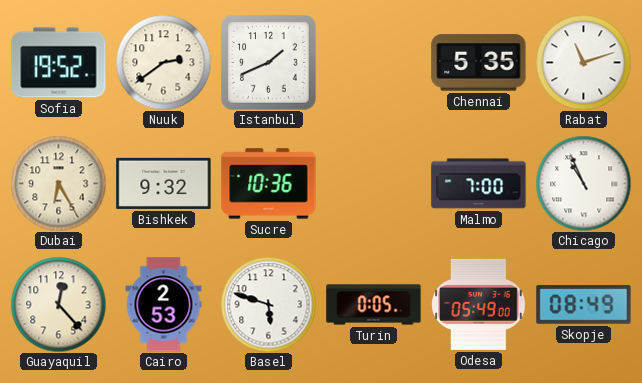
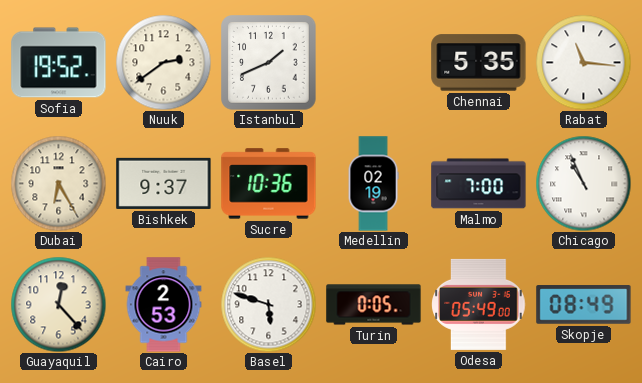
Rabat: 11:12 -> 11:16
Bishkek: 9:32 -> 9:37
Medellin: none -> 02:19
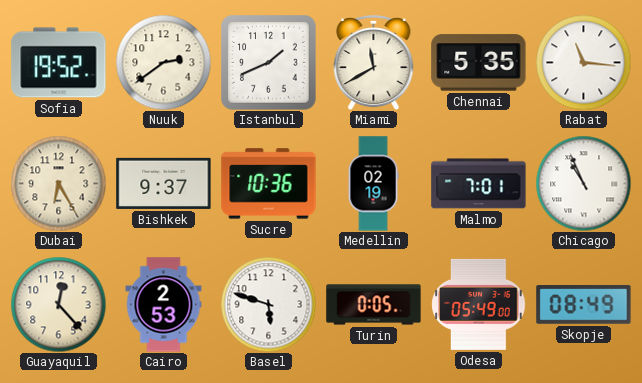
Miami: none -> 11:40
Malmo: 7:00 -> 7:01
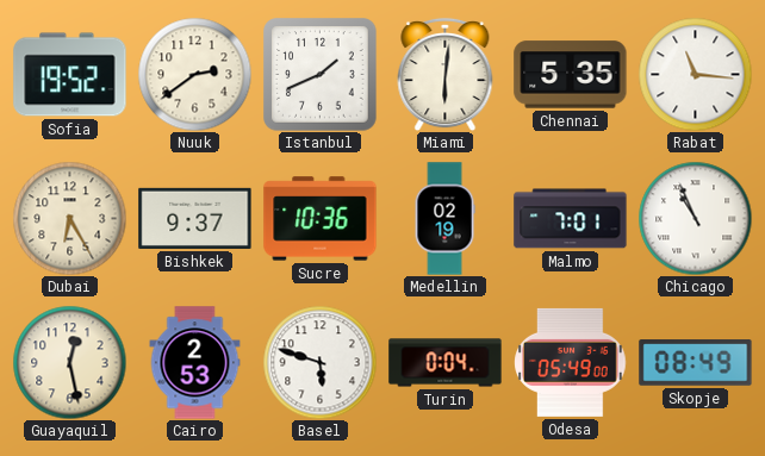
Miami: 11:40 -> 6:01
Guayaquil: 12:23 -> 12:28
Turin: 0:05 -> 0:04
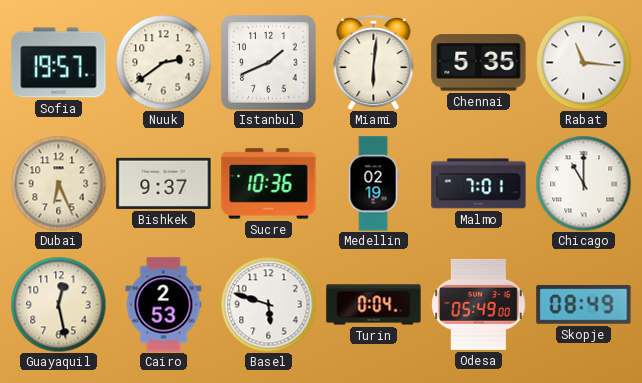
Sofia: 19:52 -> 19:57
Dubai: 6:25 -> 6:26
Chicago: 10:56 -> 11:00
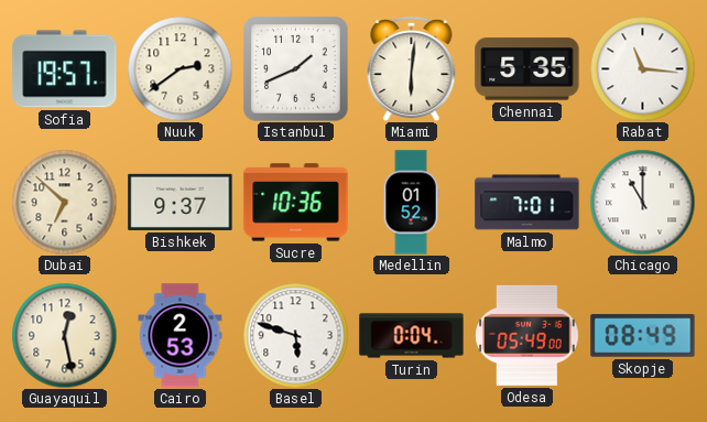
Dubai: 6:26 -> 6:52
Medellin: 02:19 -> 01:52
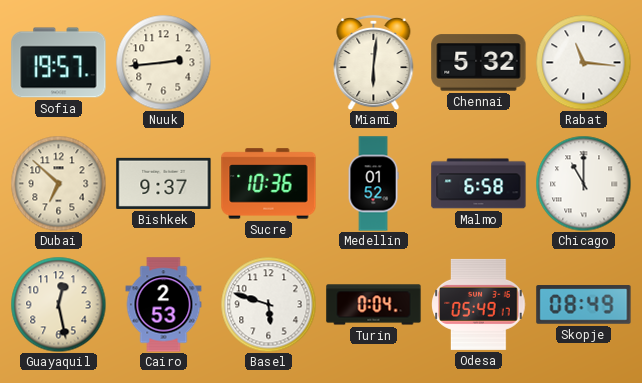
Nuuk: 2:39 -> 2:44
Istanbul: 1:41 -> none
Chennai: 5:35 -> 5:32
Malmo: 7:01 -> 6:58
Odesa: 05:49:00 -> 05:49:17
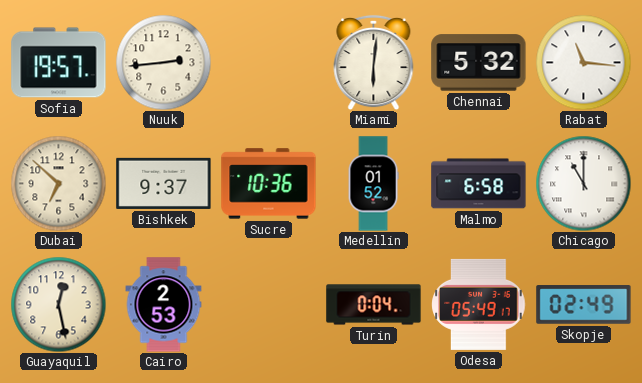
Basel: 5:48 -> none
Skopje: 08:49 -> 02:49
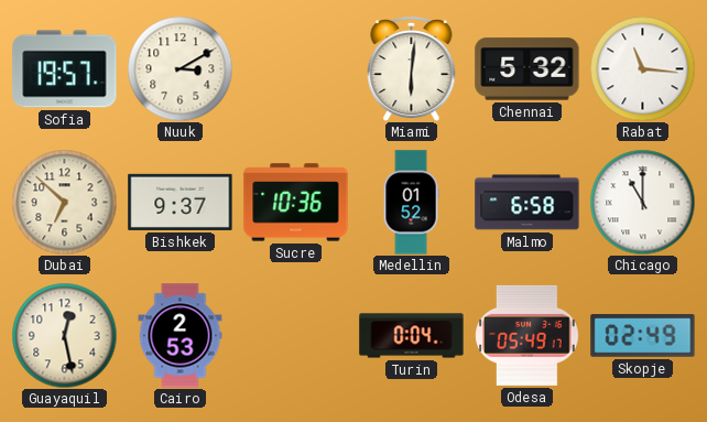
Nuuk: 2:44 -> 3:10
